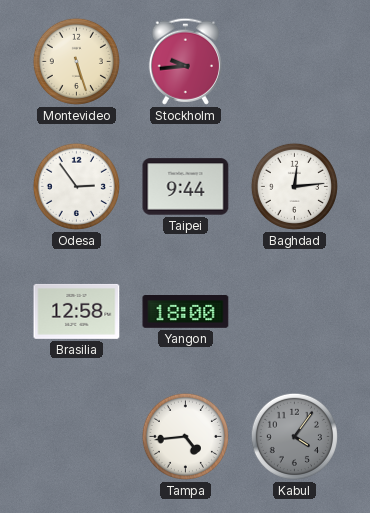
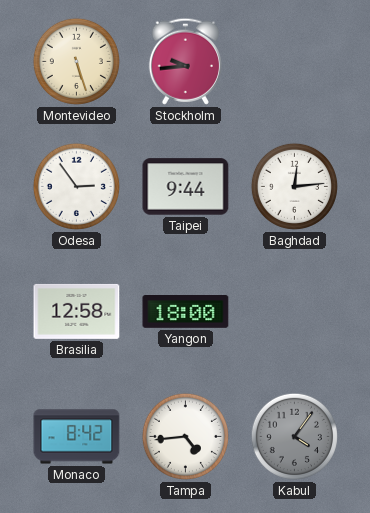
Monaco: none -> 8:42
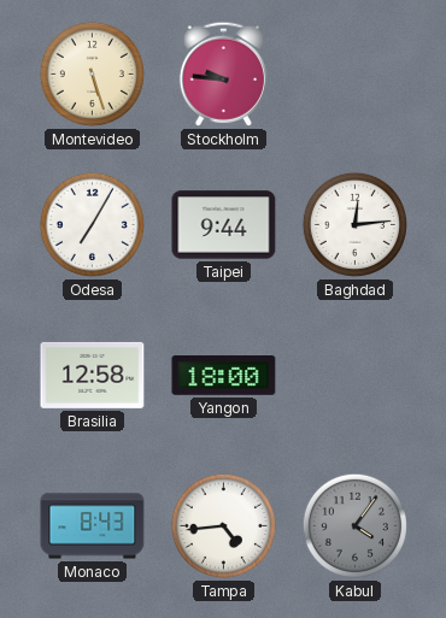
Stockholm: 9:44 -> 9:46
Odesa: 2:54 -> 7:05
Monaco: 8:42 -> 8:43
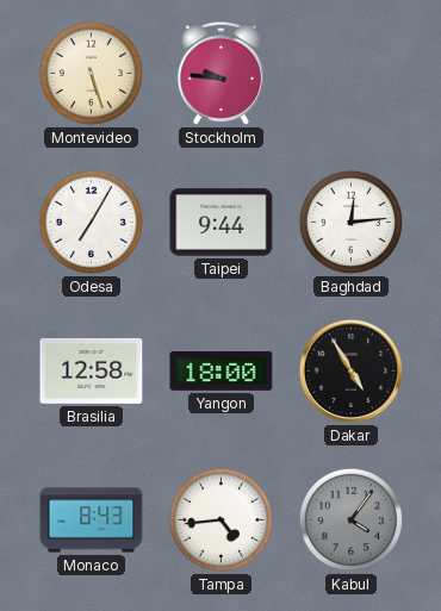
Dakar: none -> 4:55
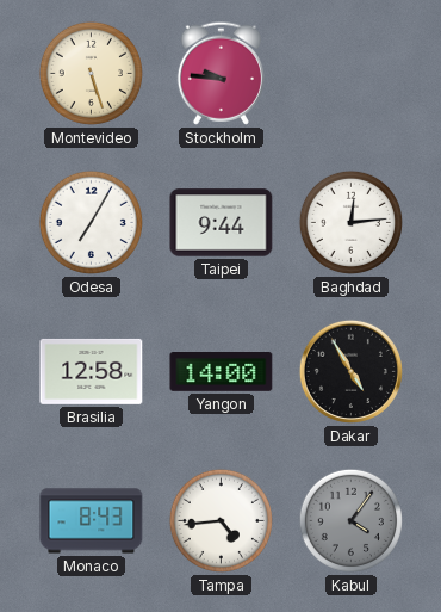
Yangon: 18:00 -> 14:00
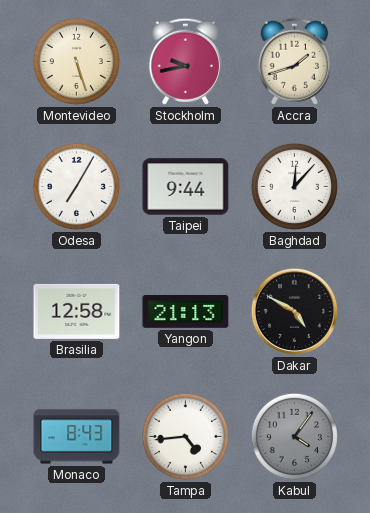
Stockholm: 9:46 -> 9:43
Accra: none -> 1:42
Baghdad: 12:14 -> 12:07
Yangon: 14:00 -> 21:13
Dakar: 4:55 -> 4:50
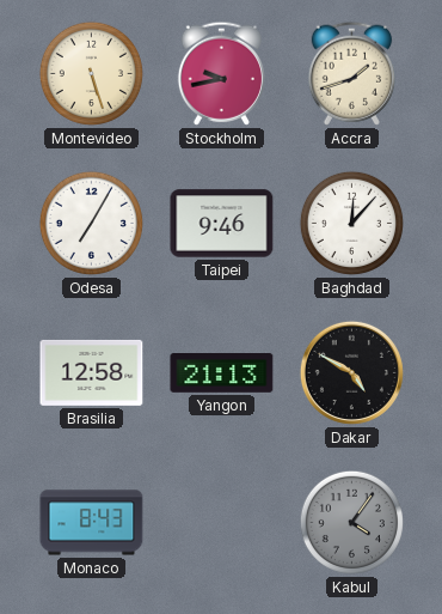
Taipei: 9:44 -> 9:46
Tampa: 4:44 -> none
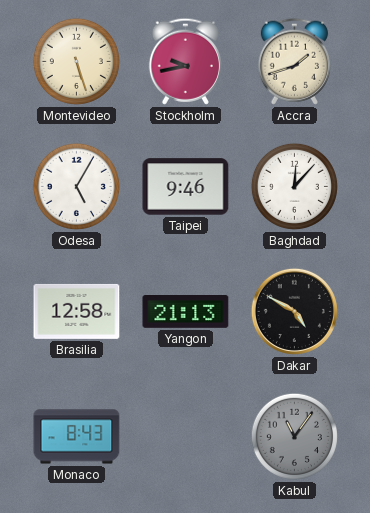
Odesa: 7:05 -> 5:05
Kabul: 4:06 -> 11:06
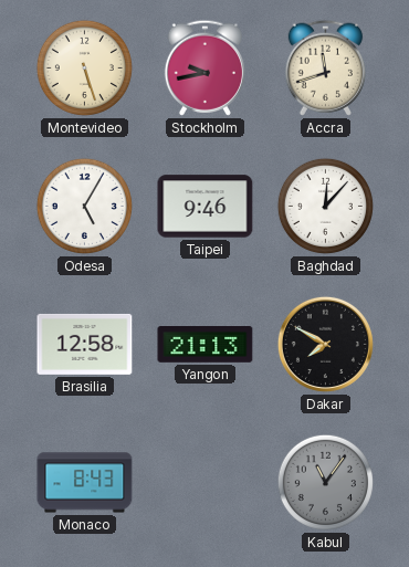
Accra: 1:42 -> 11:42
Dakar: 4:50 -> 7:50
